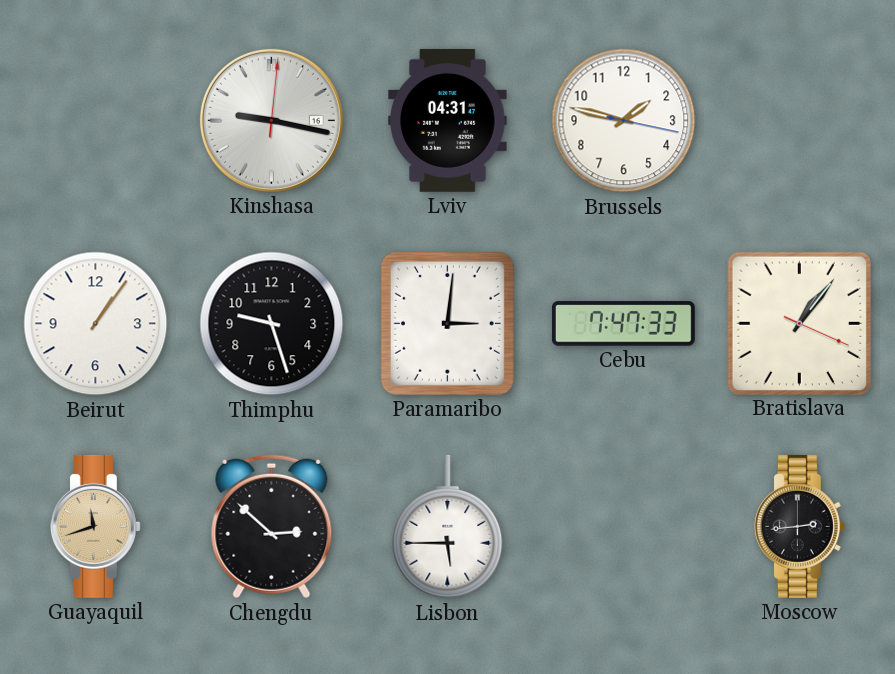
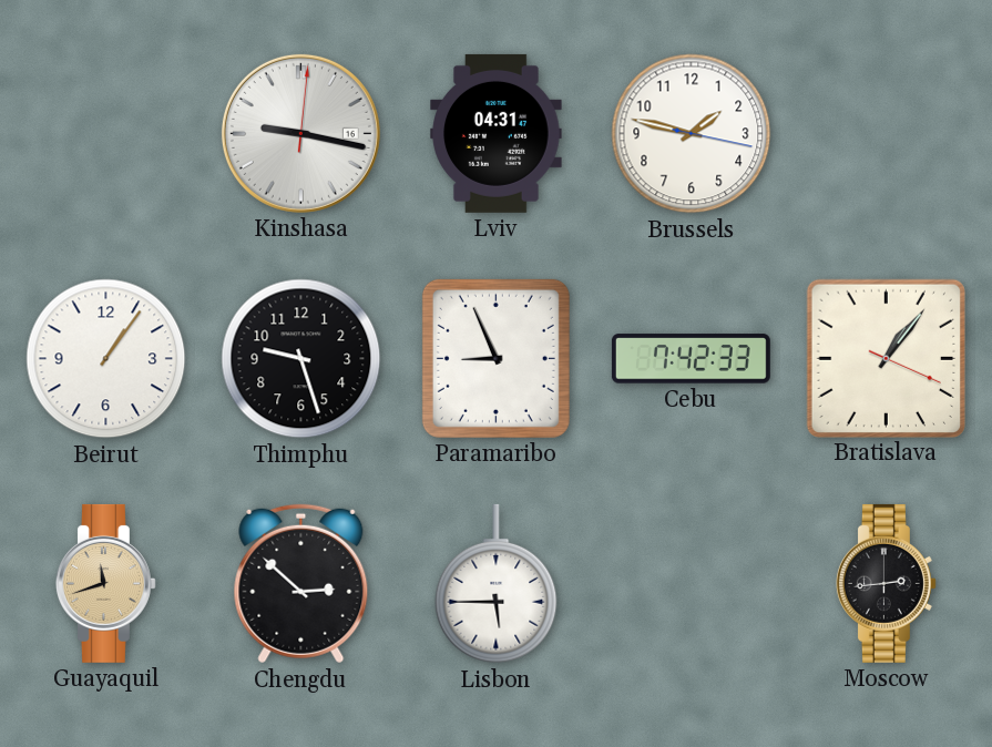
Paramaribo: 3:01 -> 8:56
Cebu: 7:47 -> 7:42
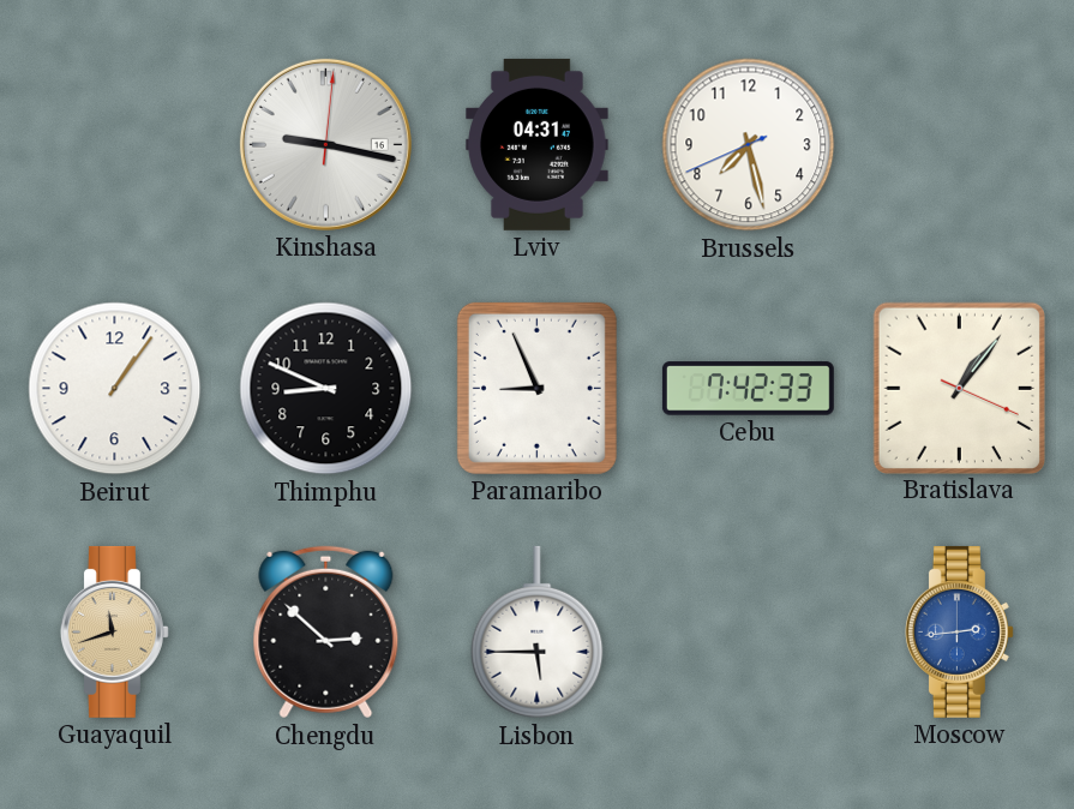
Brussels: 1:47 -> 7:27
Thimphu: 9:27 -> 8:49
Moscow dial: black -> blue
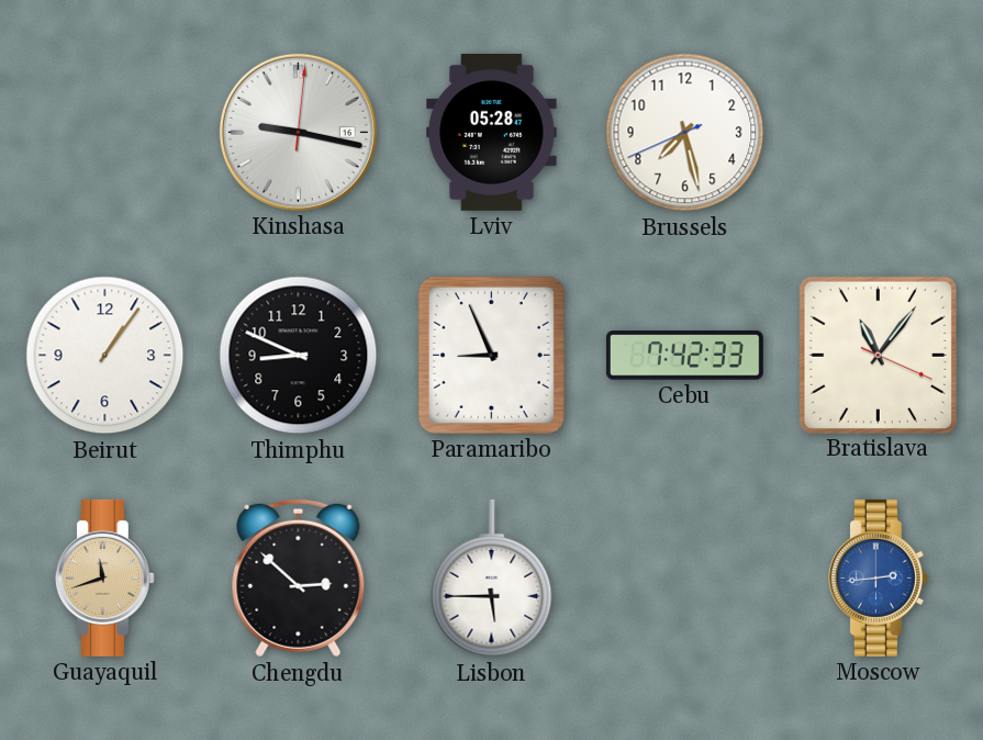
Lviv: 04:31 -> 05:28
Bratislava: 1:06 -> 11:06
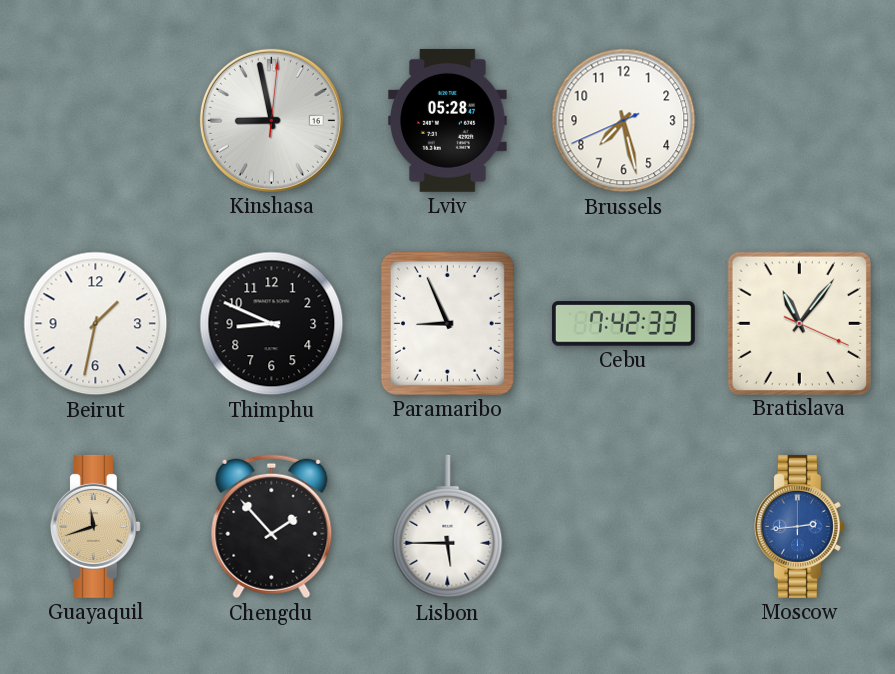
Kinshasa: 9:17 -> 8:58
Beirut: 1:06 -> 1:32
Chengdu: 2:52 -> 1:53
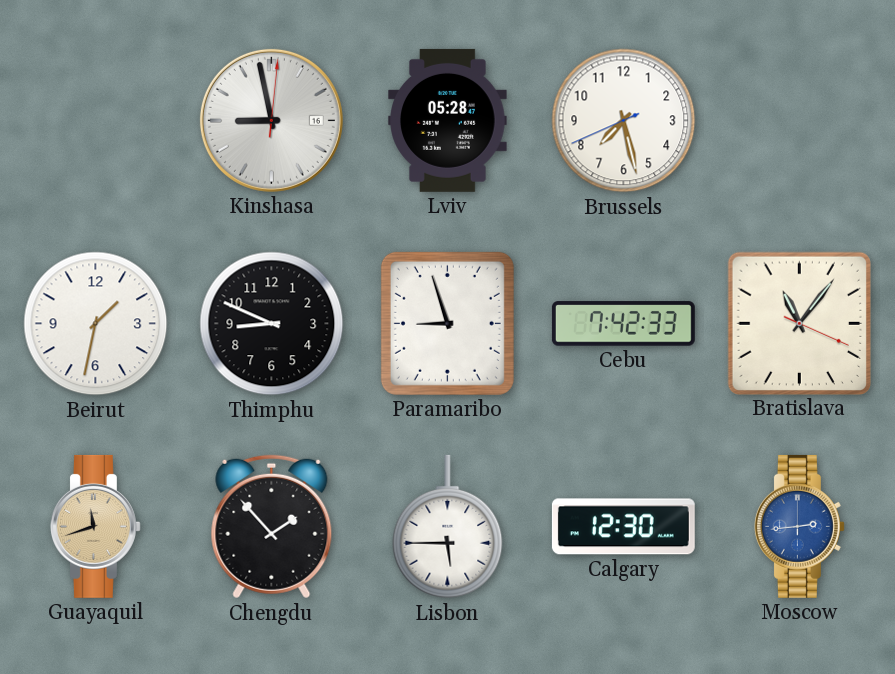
Paramaribo: 8:56 -> 8:57
Calgary: none -> 12:30
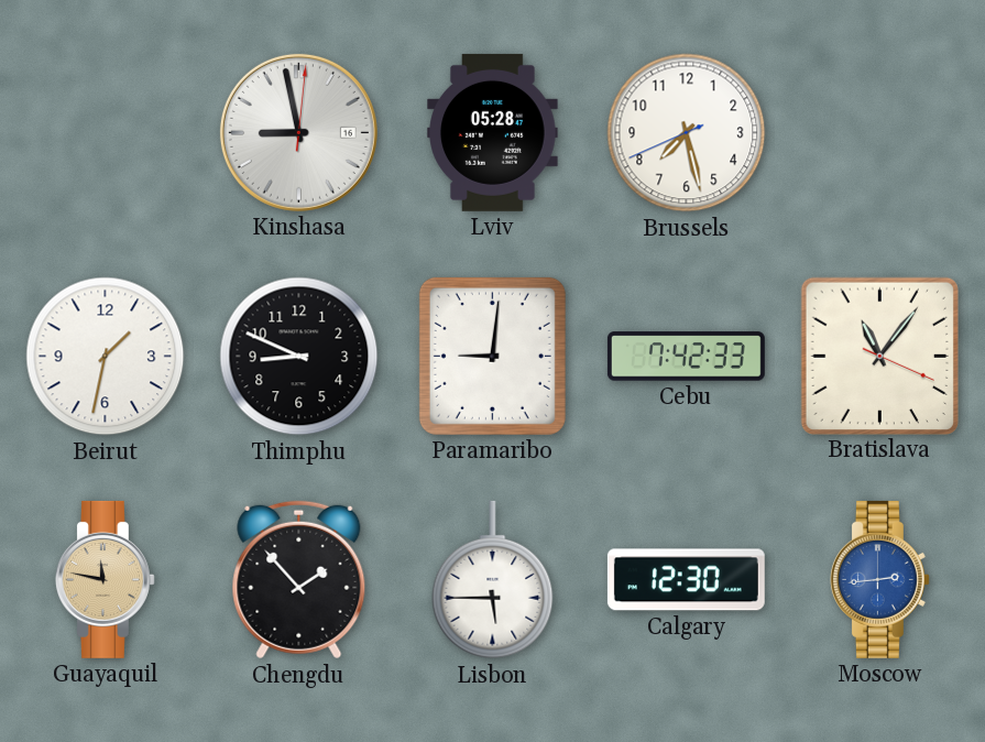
Paramaribo: 8:57 -> 9:01
Guayaquil: 11:42 -> 11:47
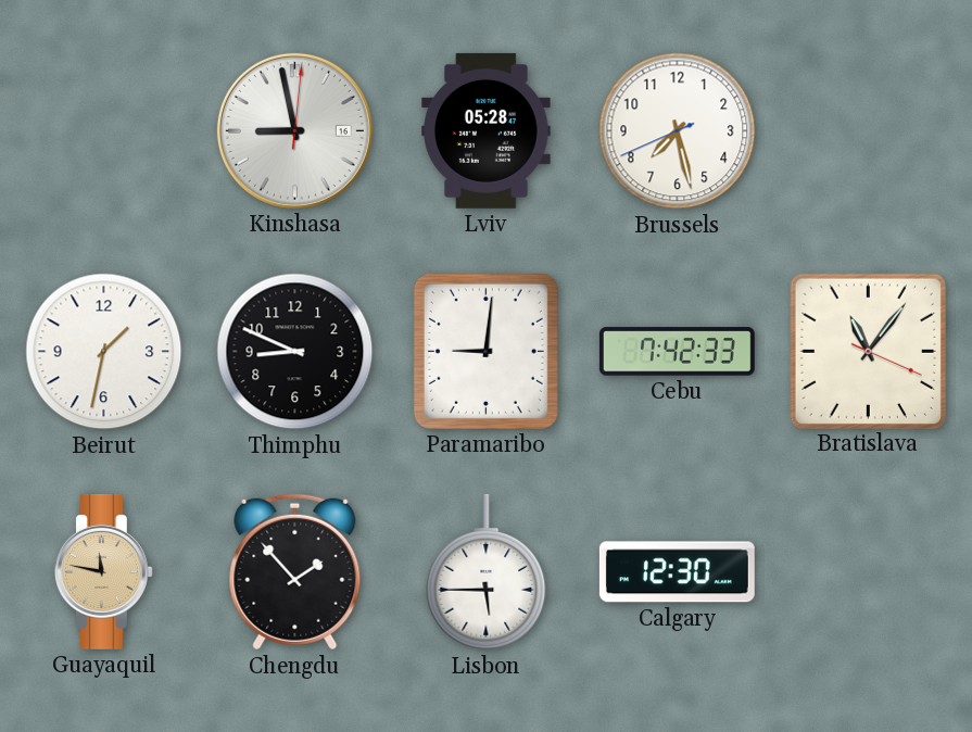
Moscow: 2:44 -> none
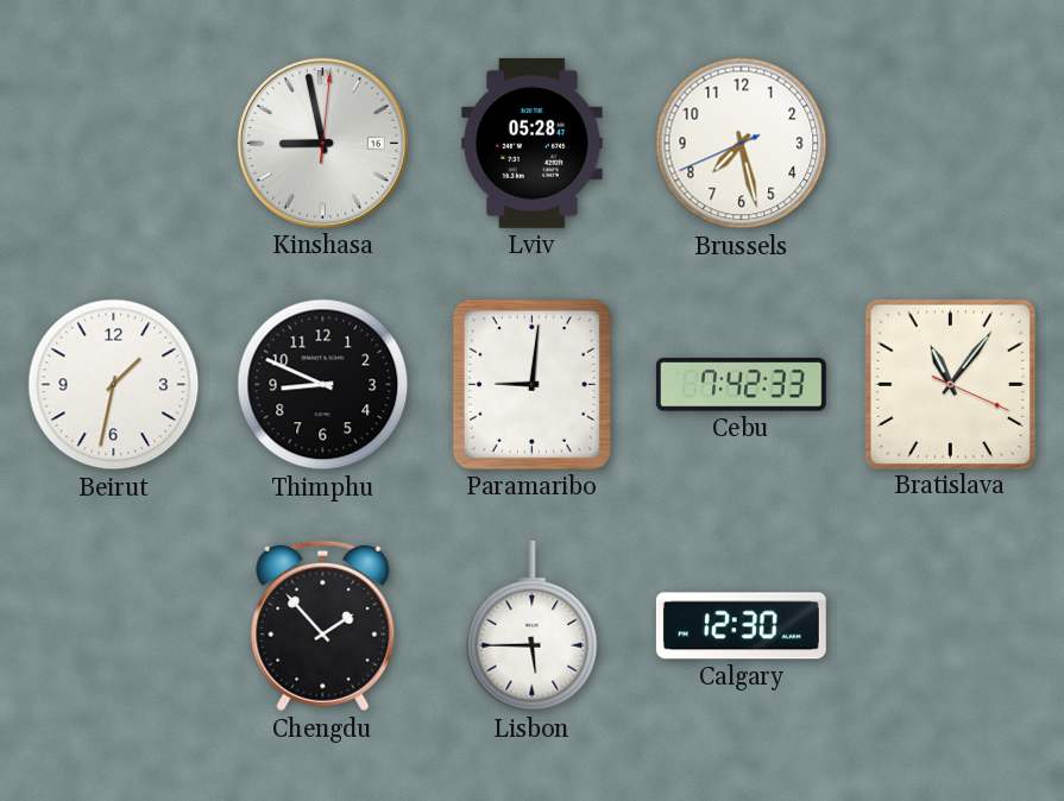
Guayaquil: 11:47 -> none
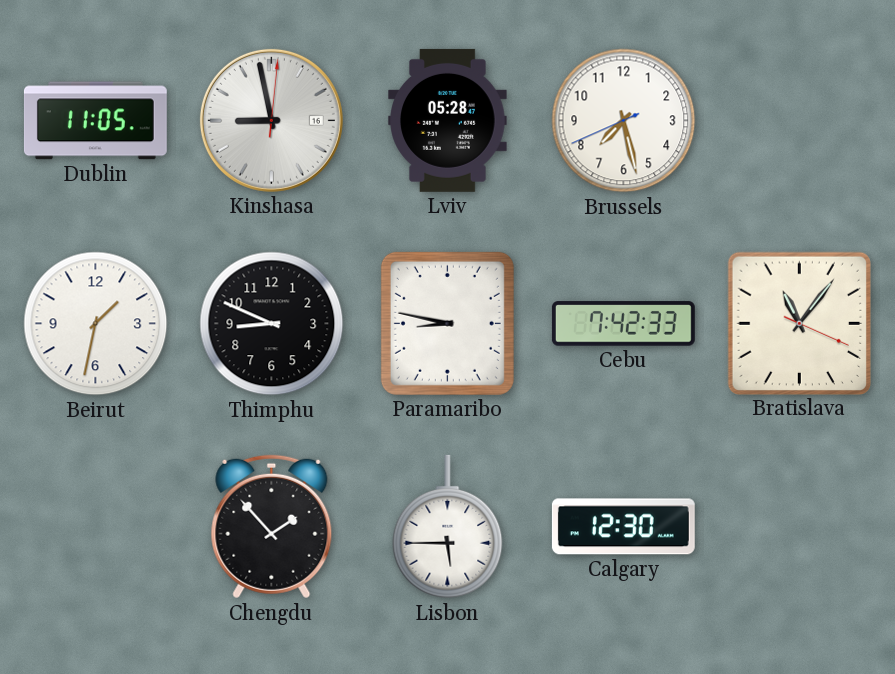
Dublin: none -> 11:05
Paramaribo: 9:01 -> 8:47
